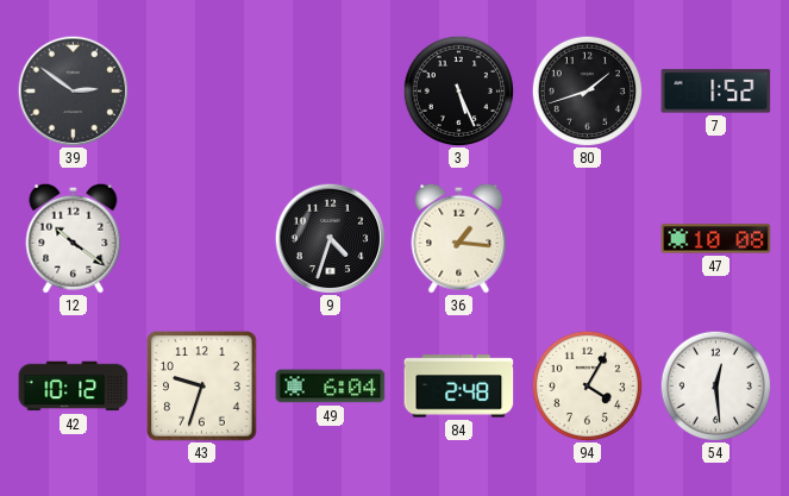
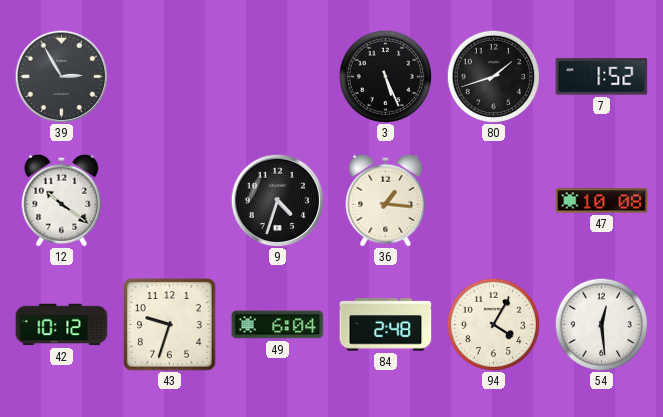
39: 2:51 -> 2:55
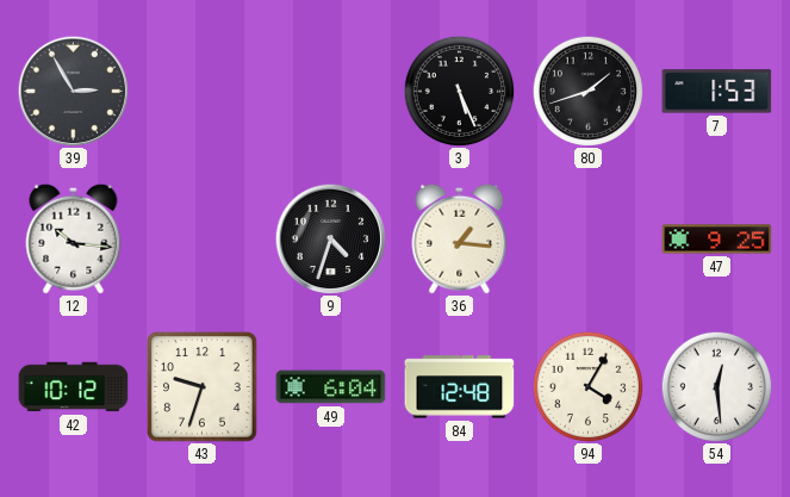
7: 1:52 -> 1:53
12: 10:21 -> 10:16
47: 10:08 -> 9:25
84: 2:48 -> 12:48
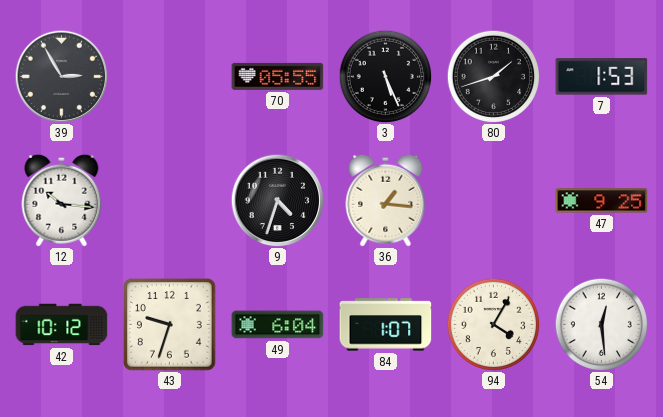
70: none -> 05:55
84: 12:48 -> 1:07
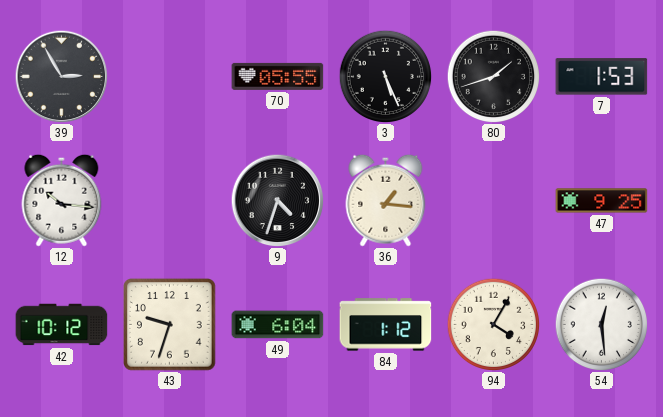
84: 1:07 -> 1:12
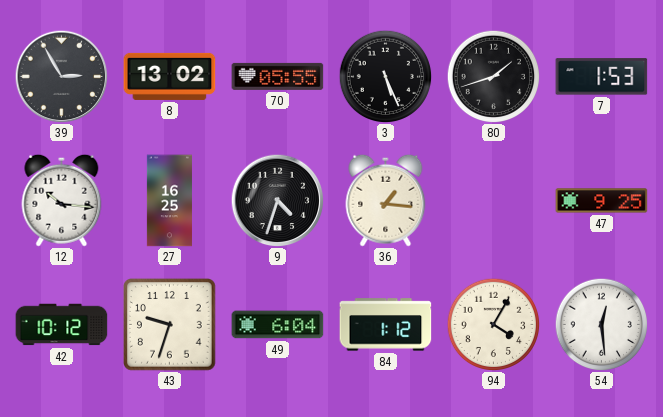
8: none -> 13:02
27: none -> 16:25
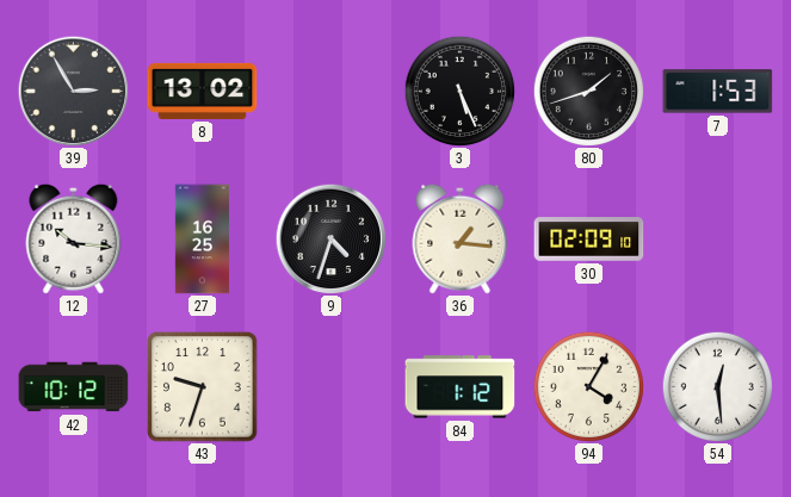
70: 05:55 -> none
30: none -> 02:09
47: 9:25 -> none
49: 6:04 -> none
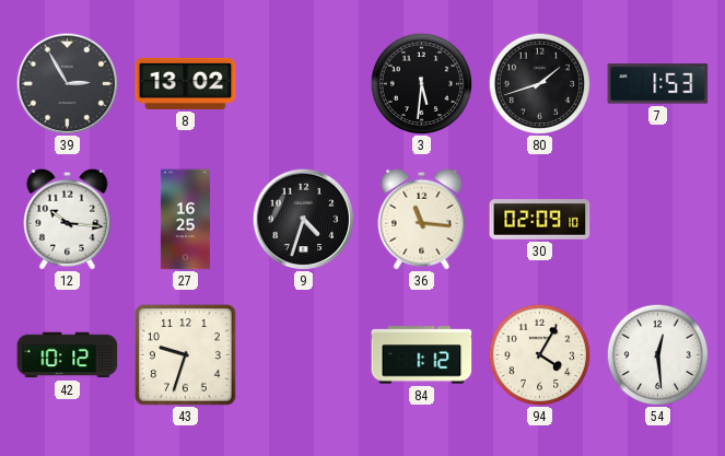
3: 5:26 -> 5:31
36: 1:16 -> 11:16
